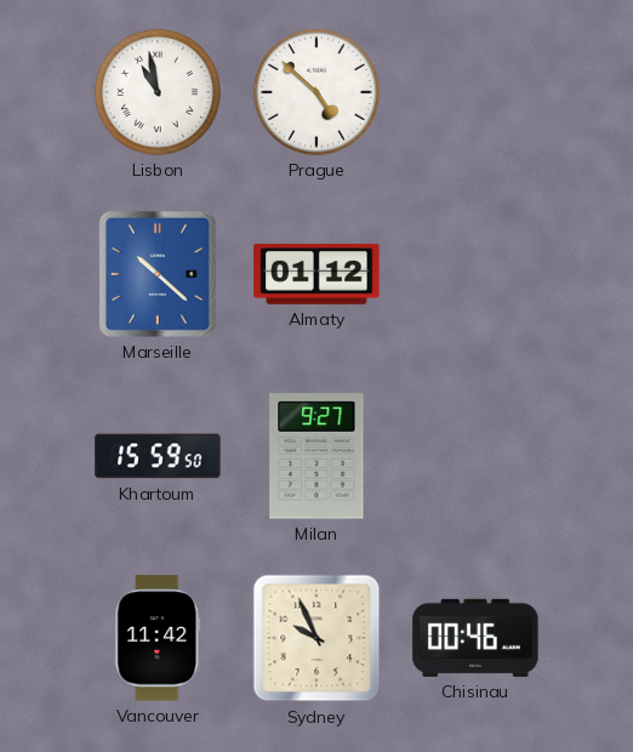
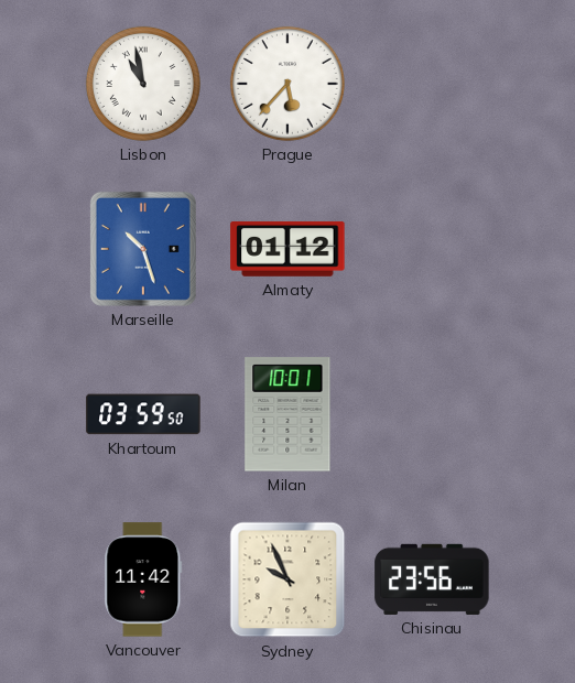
Prague: 4:52 -> 5:37
Marseille: 10:22 -> 10:27
Khartoum: 15:59 -> 03:59
Milan: 9:27 -> 10:01
Chisinau: 00:46 -> 23:56
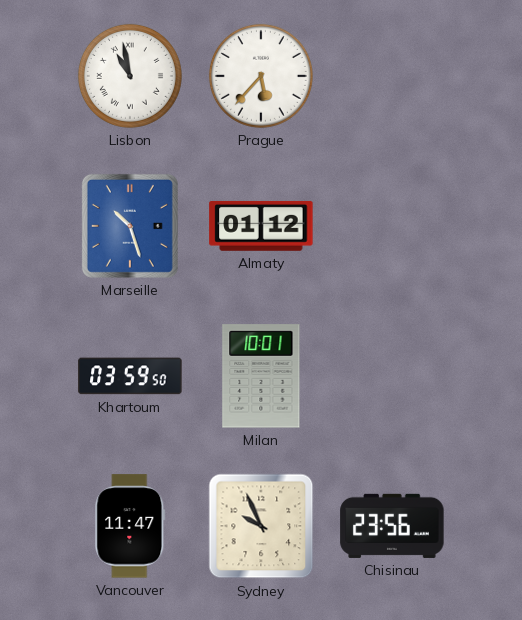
Vancouver: 11:42 -> 11:47
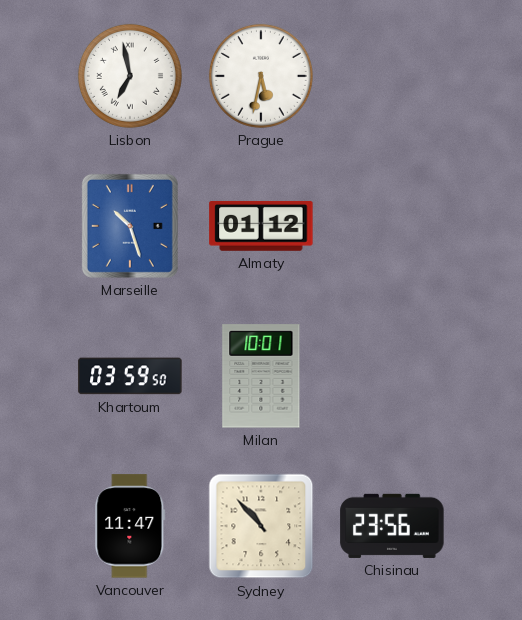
Lisbon: 10:58 -> 6:58
Prague: 5:37 -> 5:32
Sydney: 9:56 -> 10:53
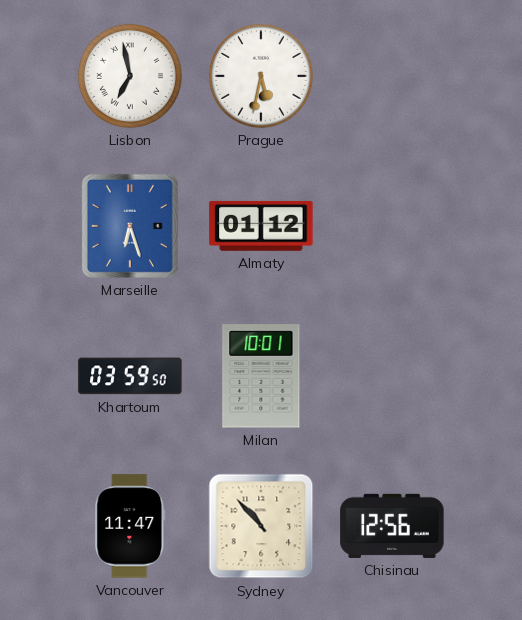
Marseille: 10:27 -> 6:27
Chisinau: 23:56 -> 12:56
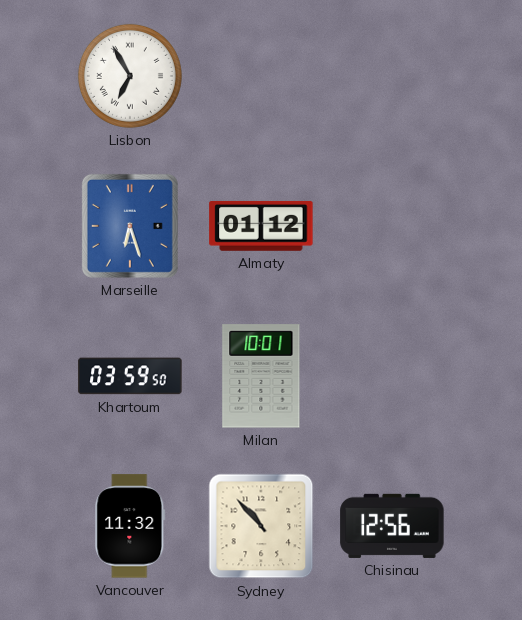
Lisbon: 6:58 -> 6:55
Prague: 5:32 -> none
Vancouver: 11:47 -> 11:32
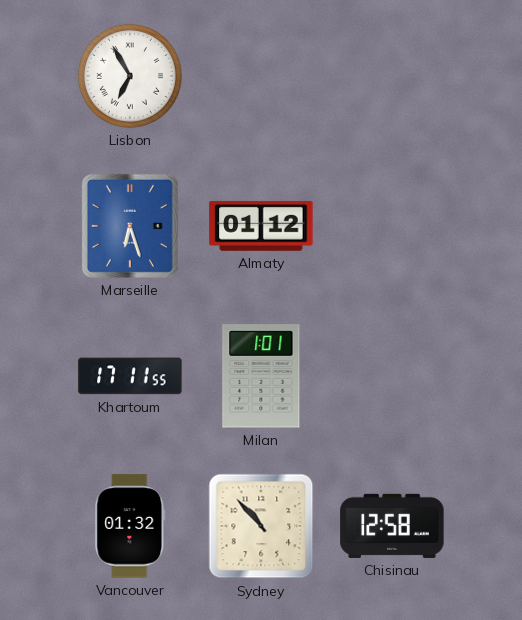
Khartoum: 03:59 -> 17:11
Milan: 10:01 -> 1:01
Vancouver: 11:32 -> 01:32
Chisinau: 12:56 -> 12:58
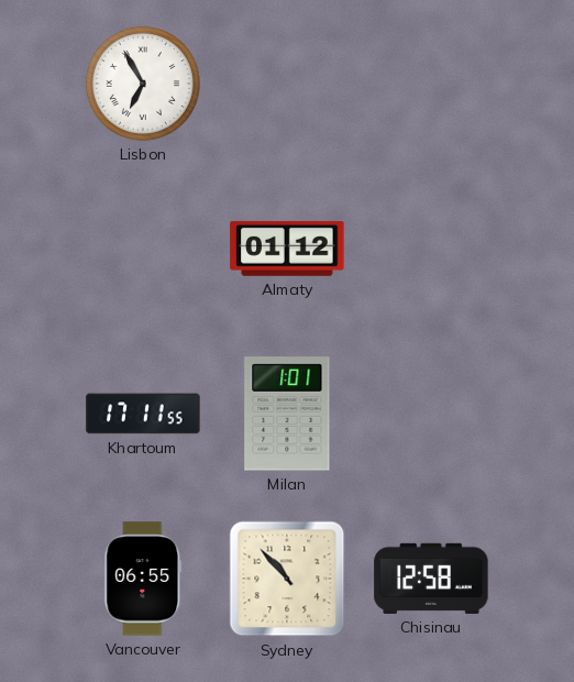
Marseille: 6:27 -> none
Vancouver: 01:32 -> 06:55
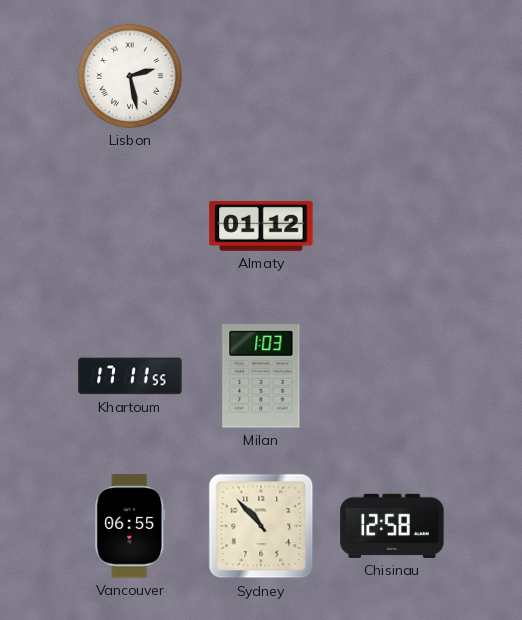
Lisbon: 6:55 -> 2:28
Milan: 1:01 -> 1:03
